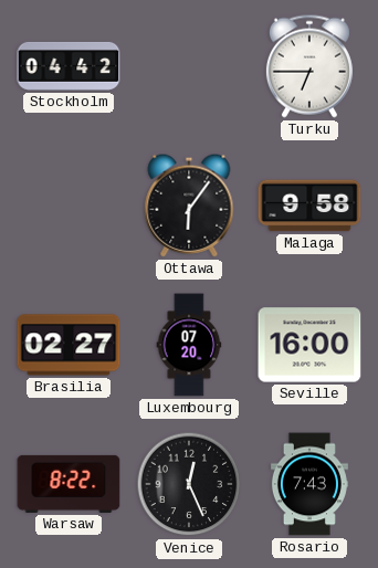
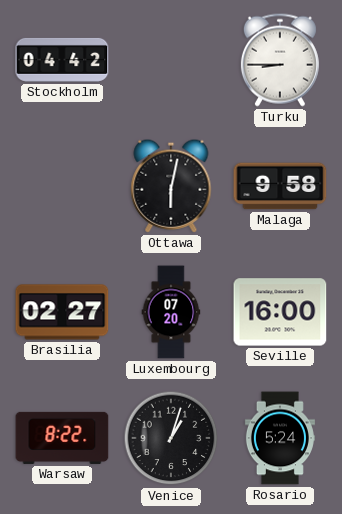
Turku: 6:45 -> 8:45
Ottawa: 6:06 -> 6:02
Venice: 12:26 -> 1:03
Rosario: 7:43 -> 5:24
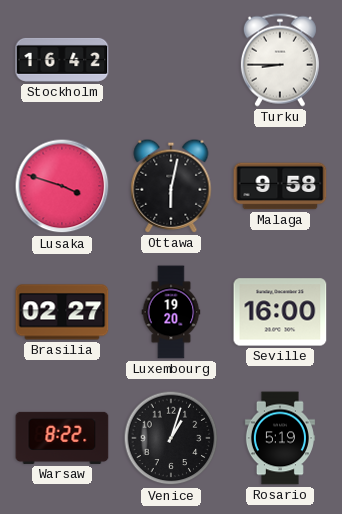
Stockholm: 04:42 -> 16:42
Lusaka: none -> 3:48
Luxembourg: 07:20 -> 19:20
Rosario: 5:24 -> 5:19
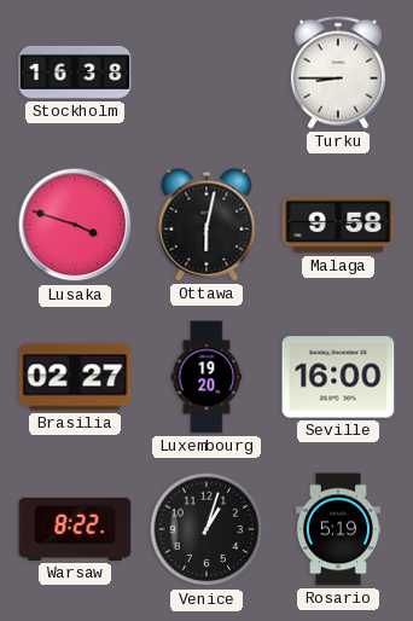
Stockholm: 16:42 -> 16:38
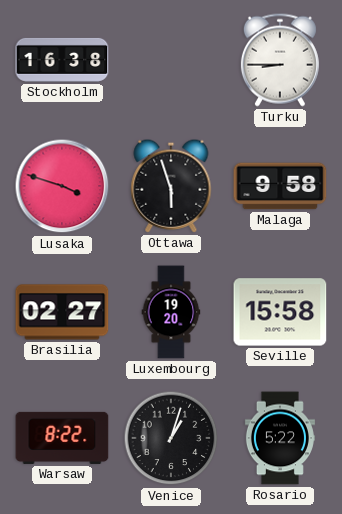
Ottawa: 6:02 -> 5:57
Seville: 16:00 -> 15:58
Rosario: 5:19 -> 5:22
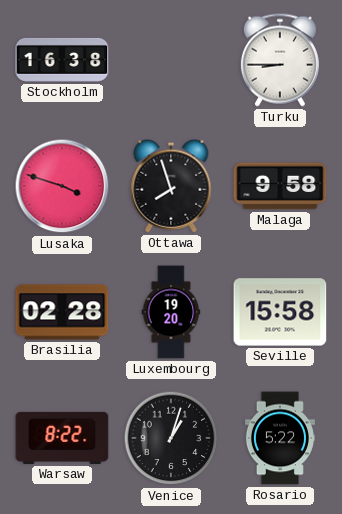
Ottawa: 5:57 -> 7:57
Brasilia: 02:27 -> 02:28
